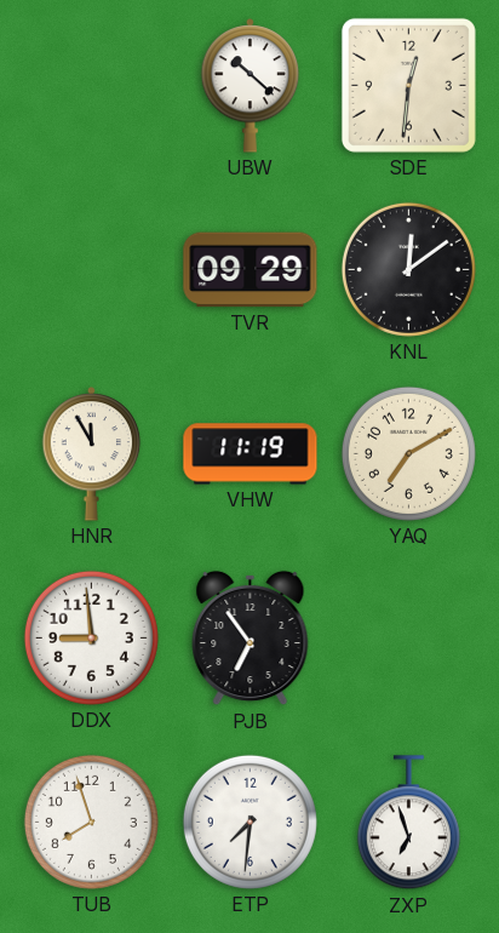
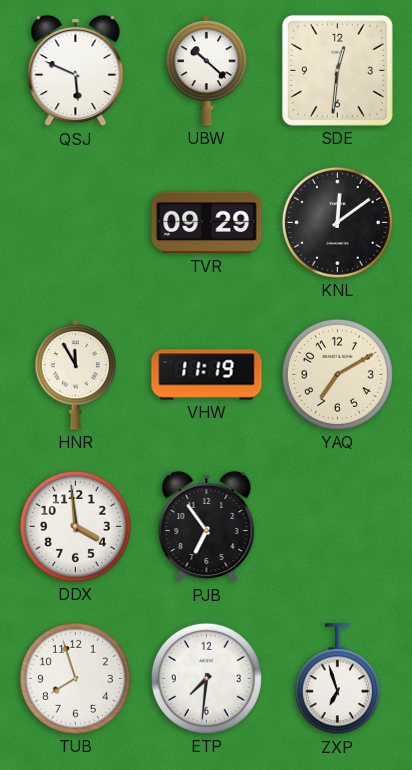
QSJ: none -> 5:49
DDX: 8:59 -> 3:59
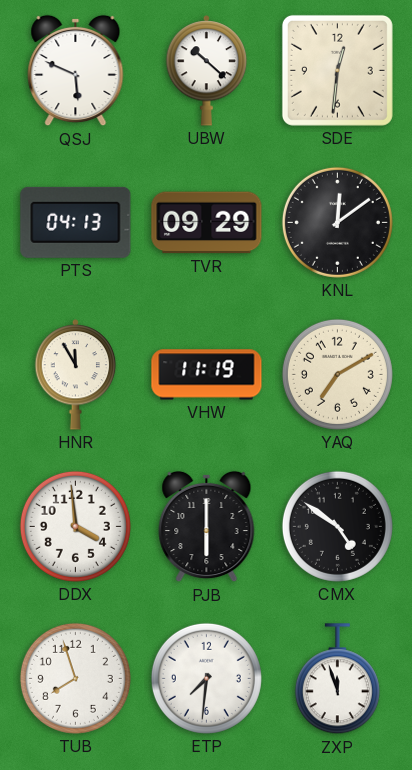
PTS: none -> 04:13
PJB: 6:54 -> 6:00
CMX: none -> 4:51
ZXP: 6:57 -> 11:57
